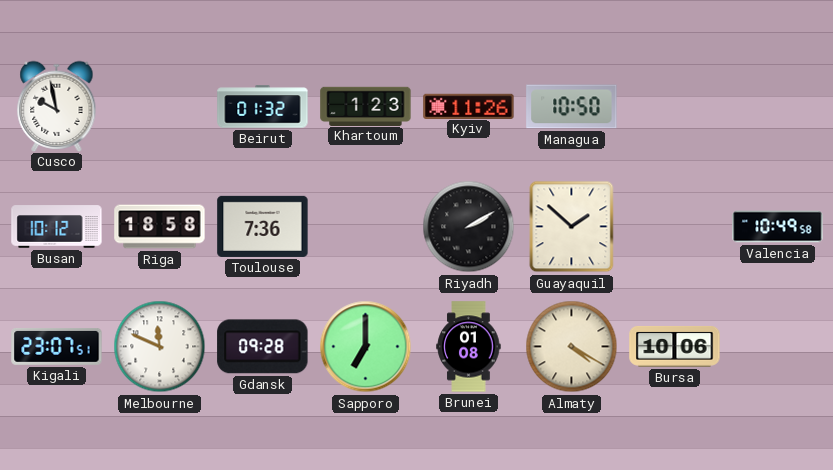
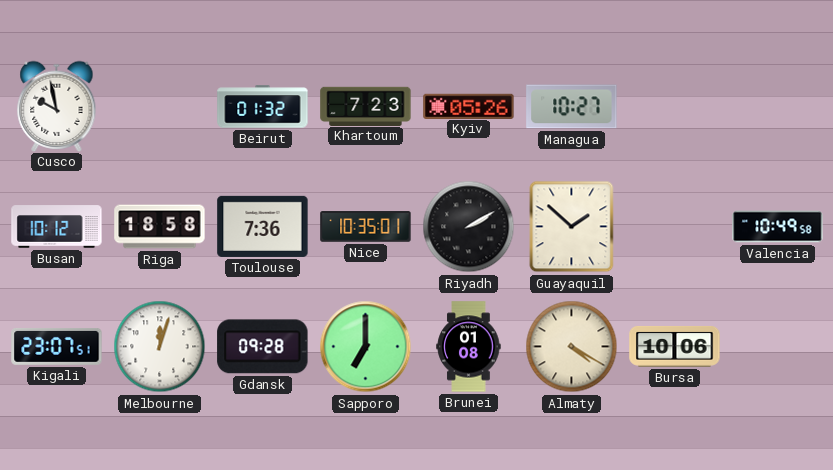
Khartoum: 1:23 -> 7:23
Kyiv: 11:26 -> 05:26
Managua: 10:50 -> 10:27
Nice: none -> 10:35
Melbourne: 11:49 -> 12:03
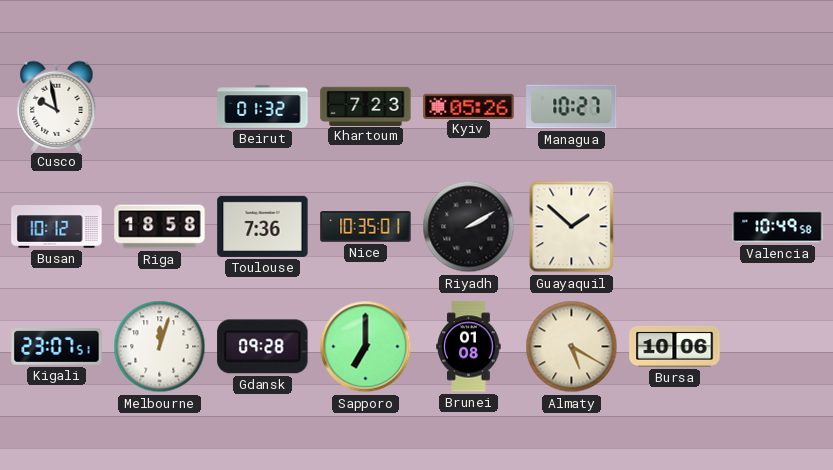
Almaty: 4:20 -> 5:20
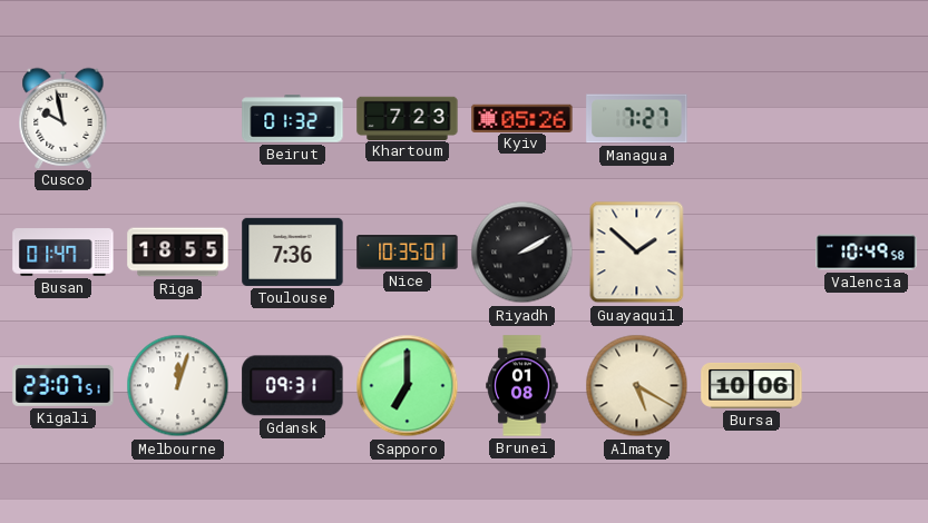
Managua: 10:27 -> 7:27
Busan: 10:12 -> 01:47
Riga: 18:58 -> 18:55
Gdansk: 09:28 -> 09:31
